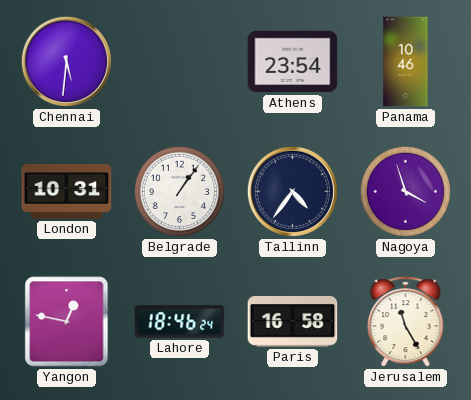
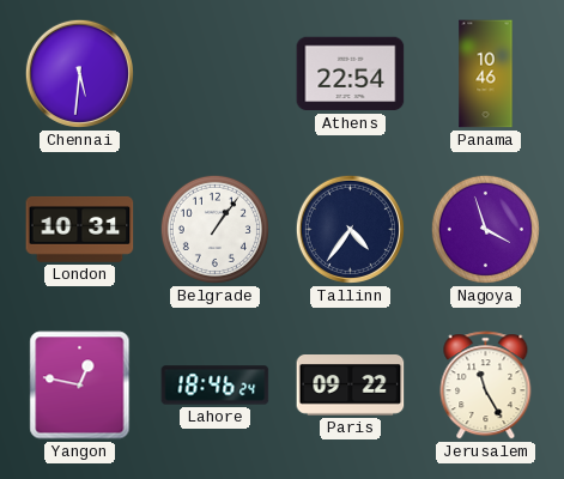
Athens: 23:54 -> 22:54
Paris: 16:58 -> 09:22
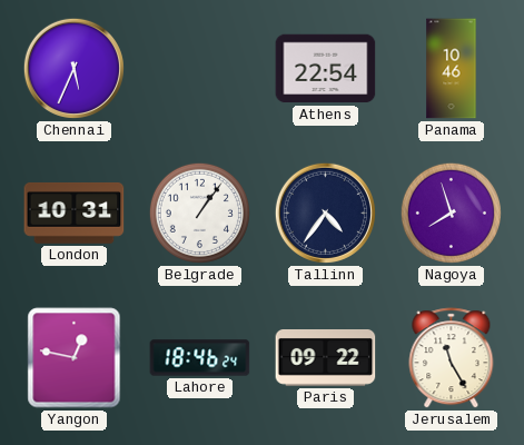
Chennai: 5:31 -> 5:34
Nagoya: 3:57 -> 7:57
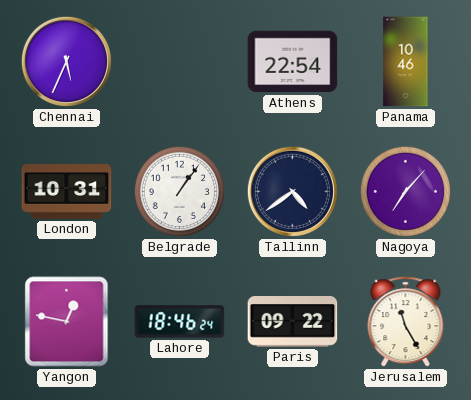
Tallinn: 4:36 -> 4:39
Nagoya: 7:57 -> 7:07
